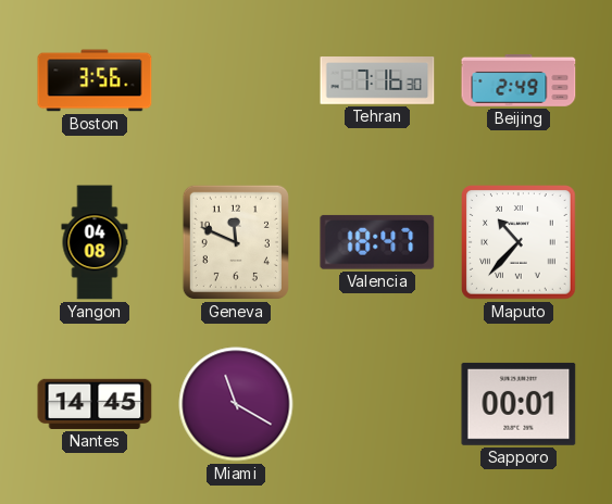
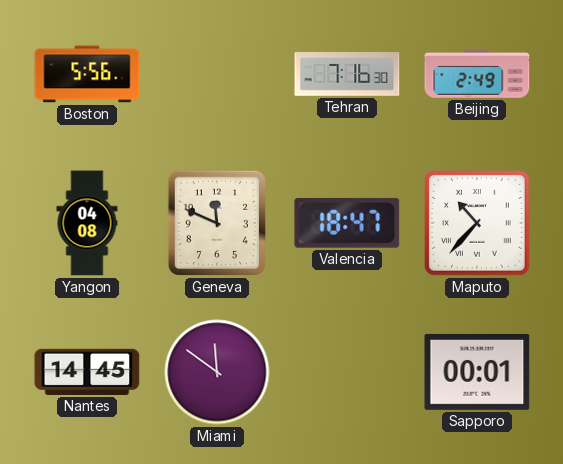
Boston: 3:56 -> 5:56
Miami: 11:20 -> 11:51
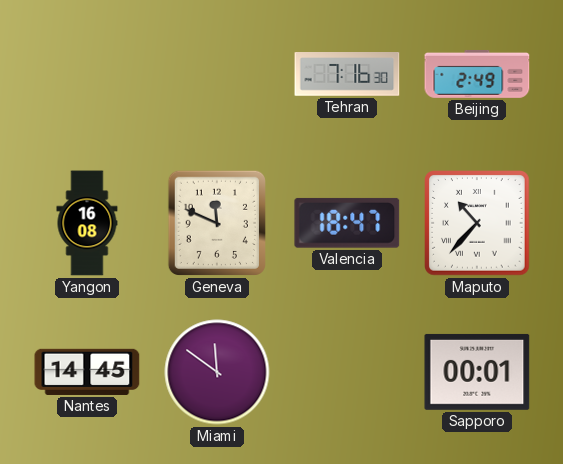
Boston: 5:56 -> none
Yangon: 04:08 -> 16:08
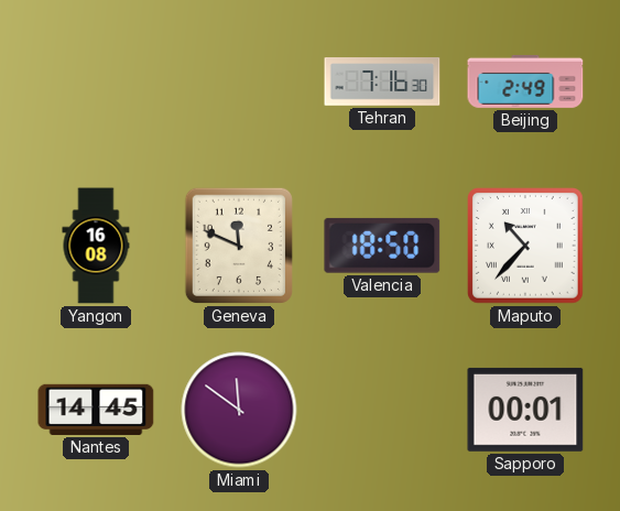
Valencia: 18:47 -> 18:50
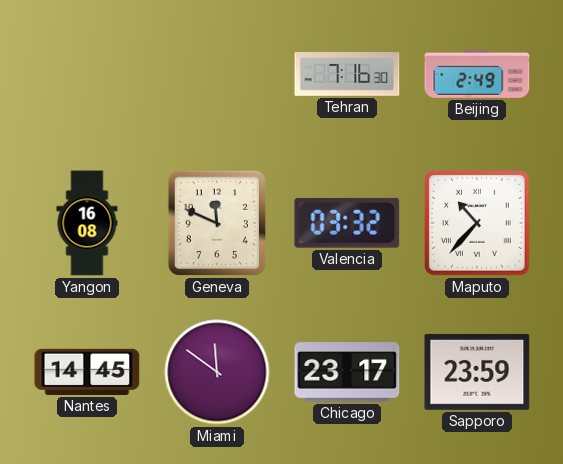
Valencia: 18:50 -> 03:32
Chicago: none -> 23:17
Sapporo: 00:01 -> 23:59
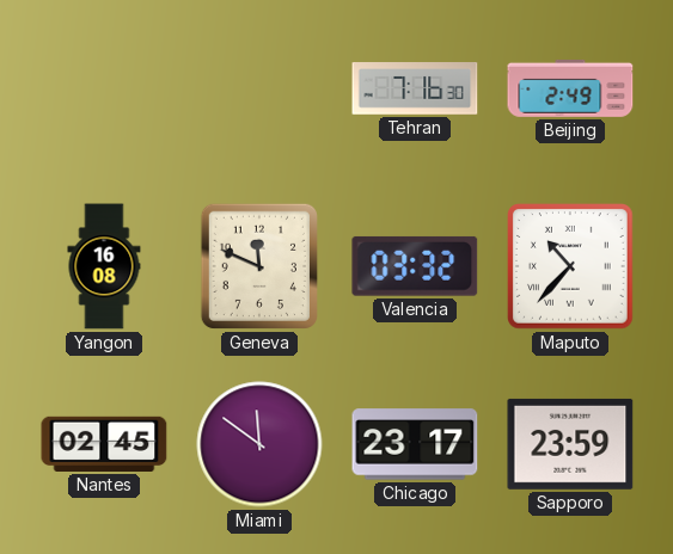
Nantes: 14:45 -> 02:45
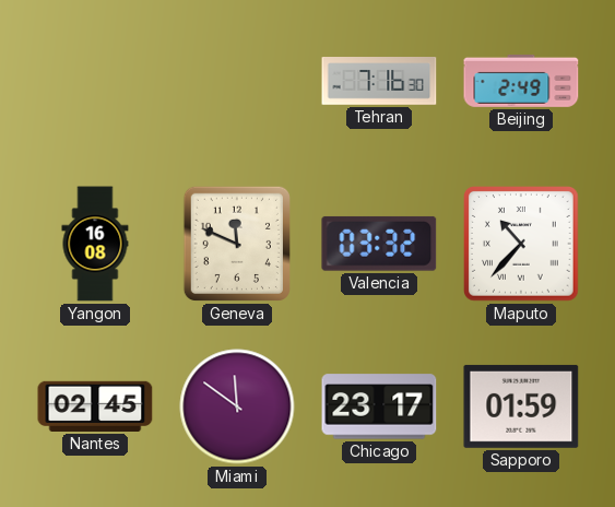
Sapporo: 23:59 -> 01:59
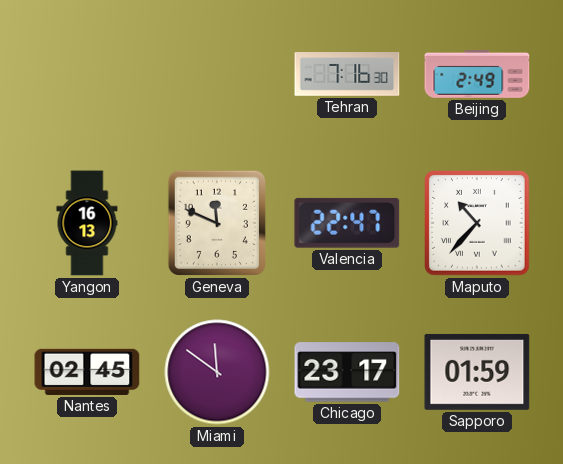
Yangon: 16:08 -> 16:13
Valencia: 03:32 -> 22:47
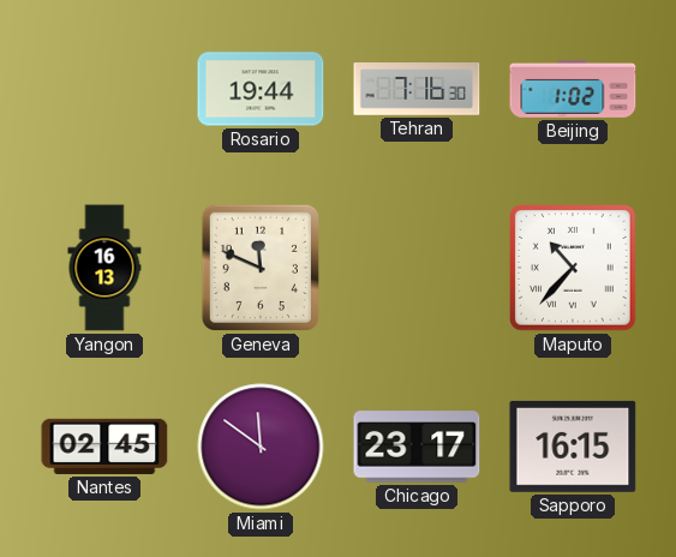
Rosario: none -> 19:44
Beijing: 2:49 -> 1:02
Valencia: 22:47 -> none
Sapporo: 01:59 -> 16:15
